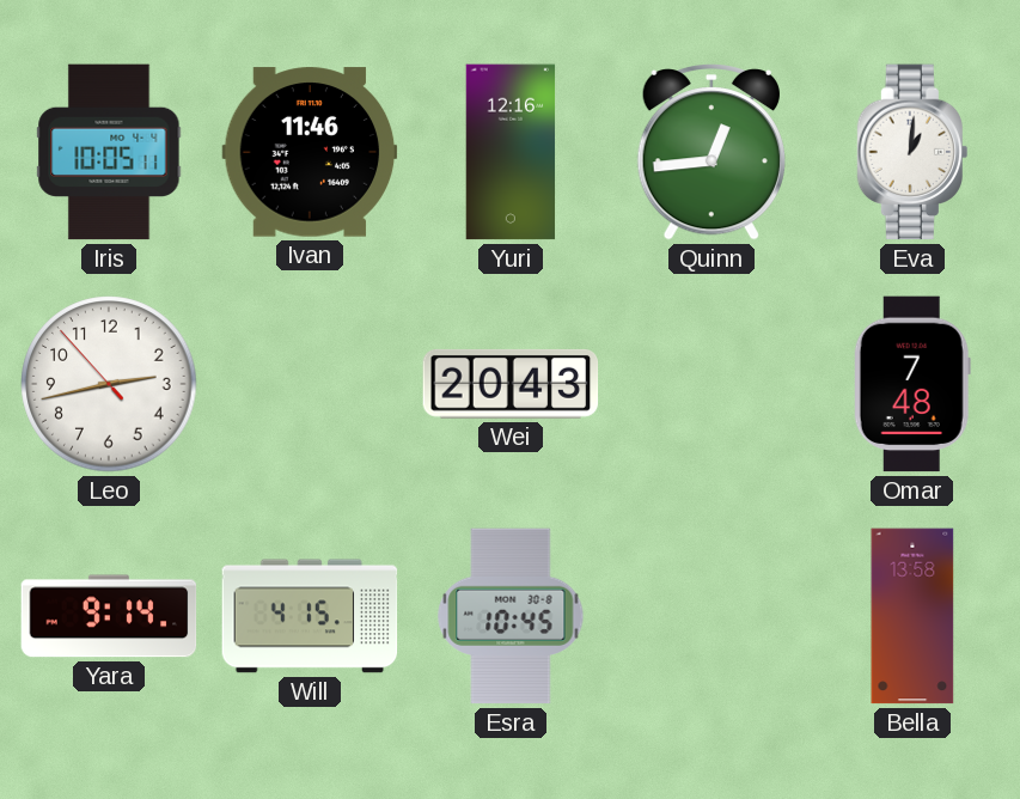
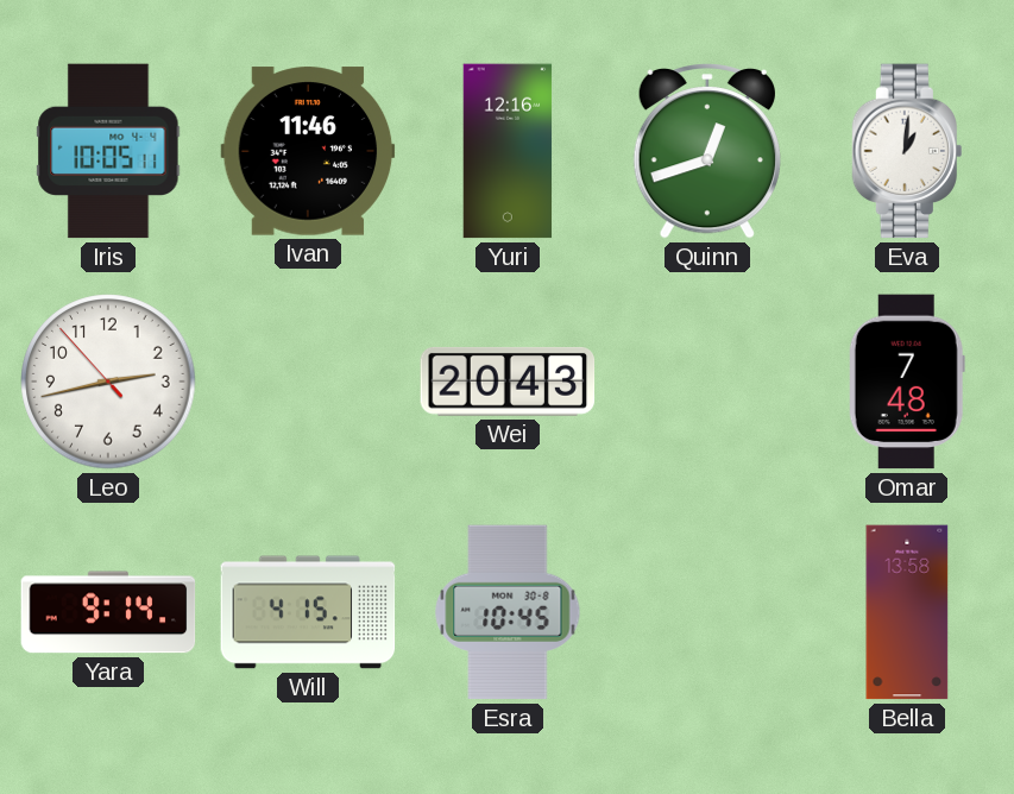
Quinn: 12:44 -> 12:42
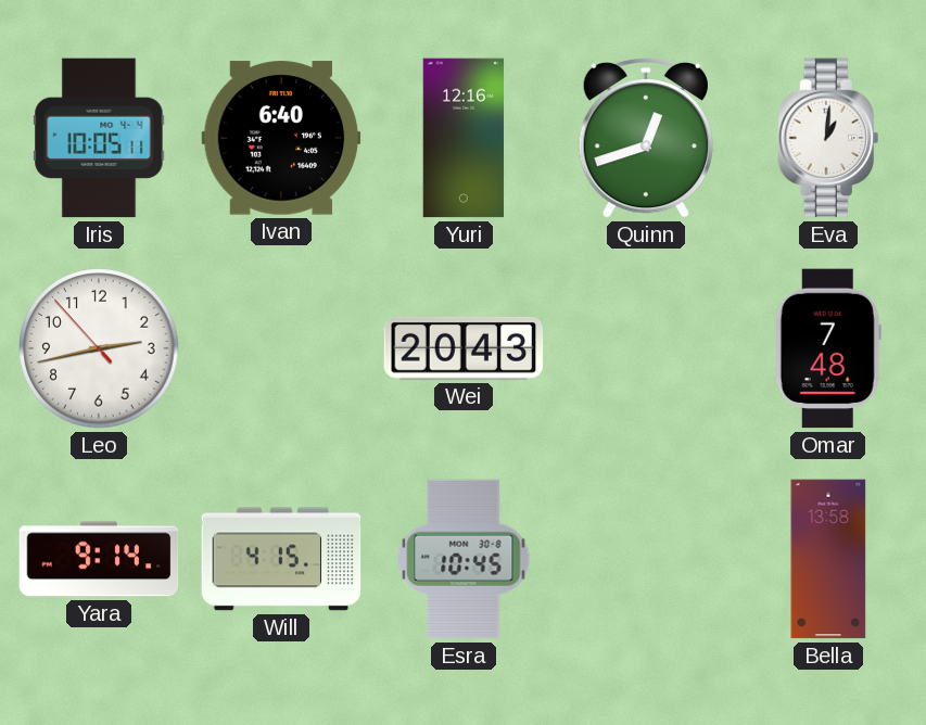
Ivan: 11:46 -> 6:40
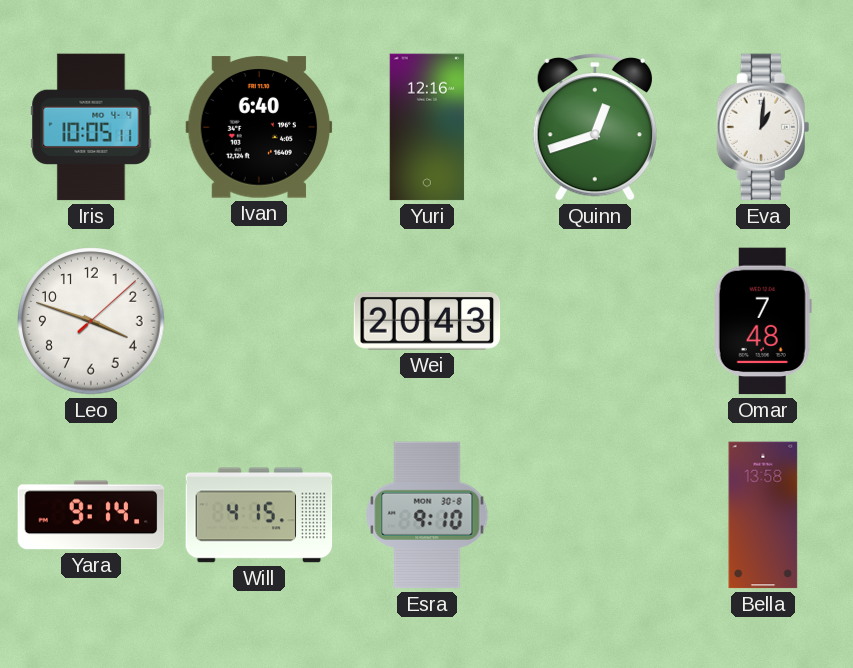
Leo: 2:42 -> 3:48
Esra: 10:45 -> 9:10
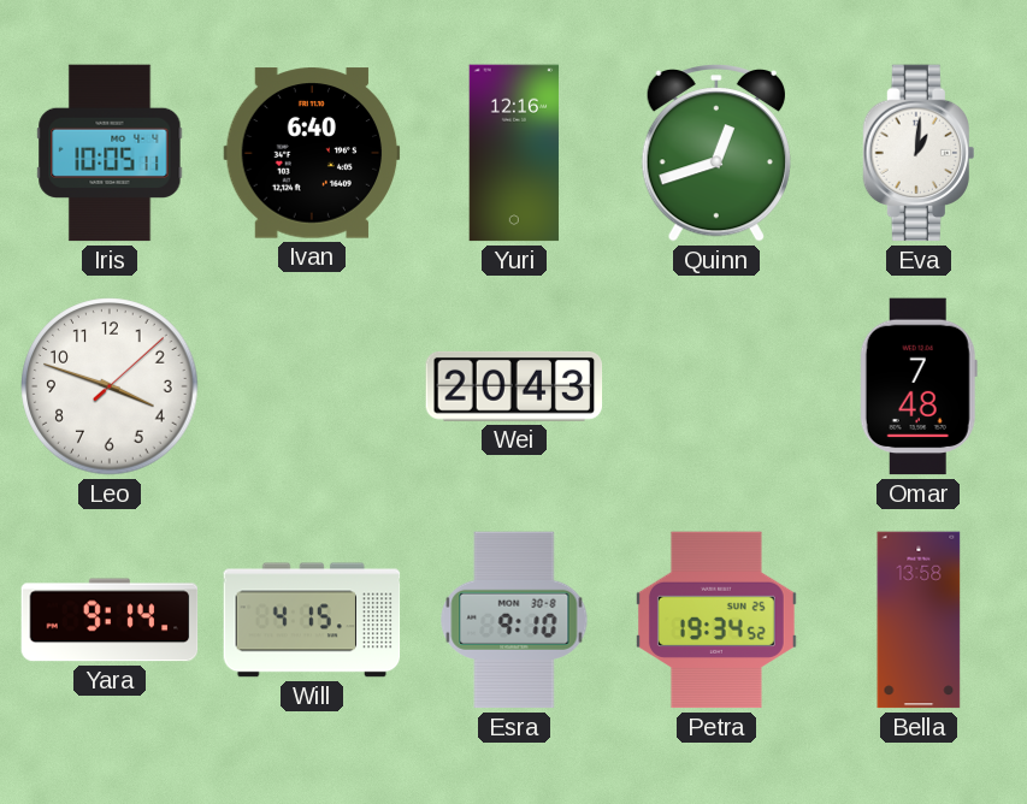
Petra: none -> 19:34
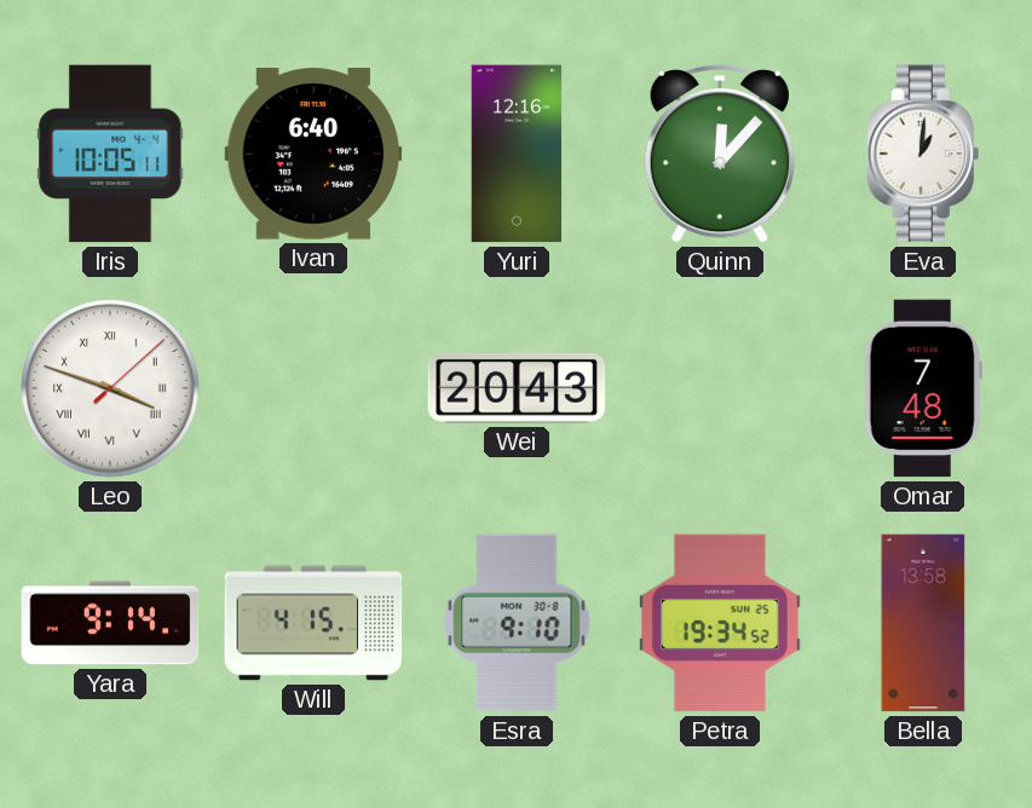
Quinn: 12:42 -> 12:07
Leo numerals: Arabic -> Roman
